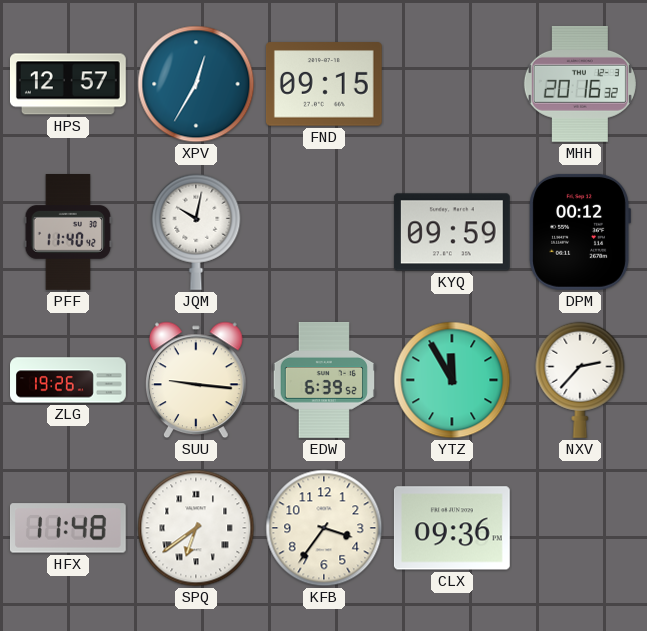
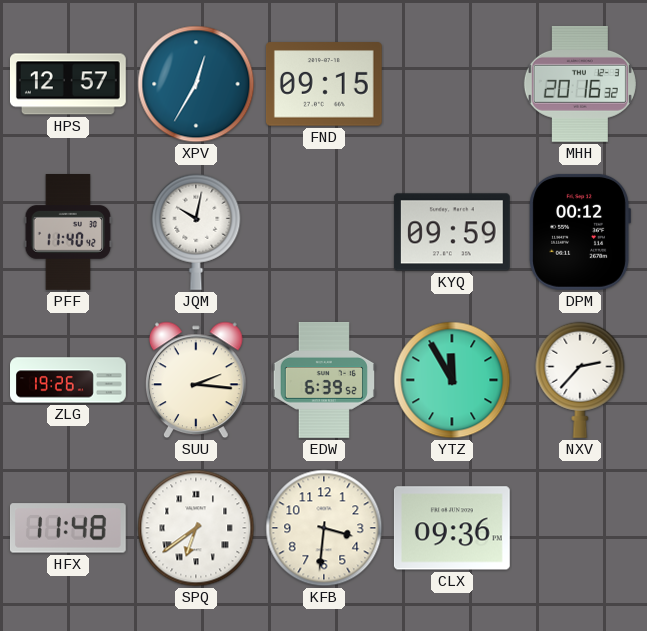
SUU: 9:16 -> 2:16
KFB: 3:36 -> 3:31
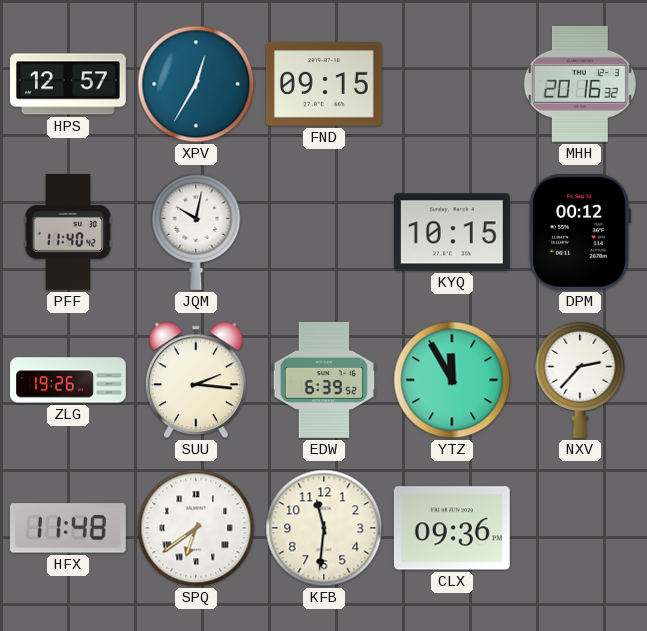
KYQ: 09:59 -> 10:15
KFB: 3:31 -> 11:31
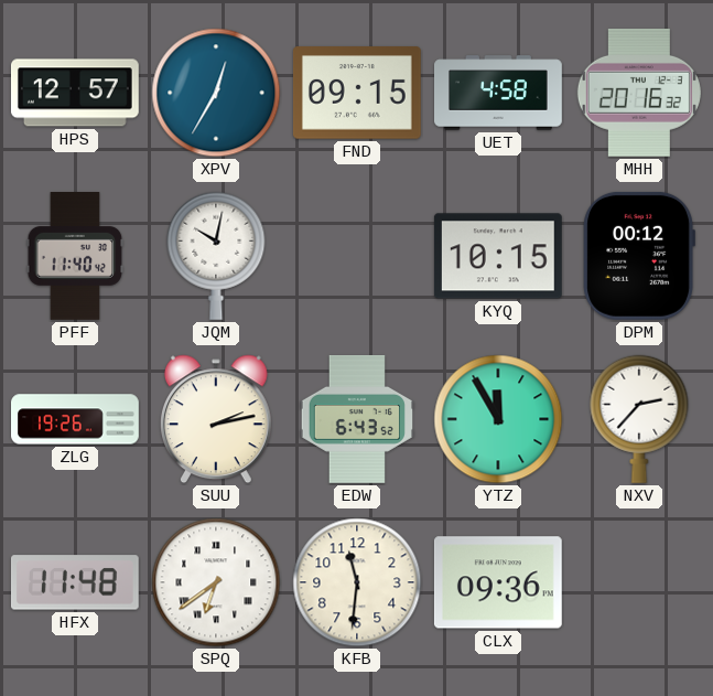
UET: none -> 4:58
SUU: 2:16 -> 2:13
EDW: 6:39 -> 6:43
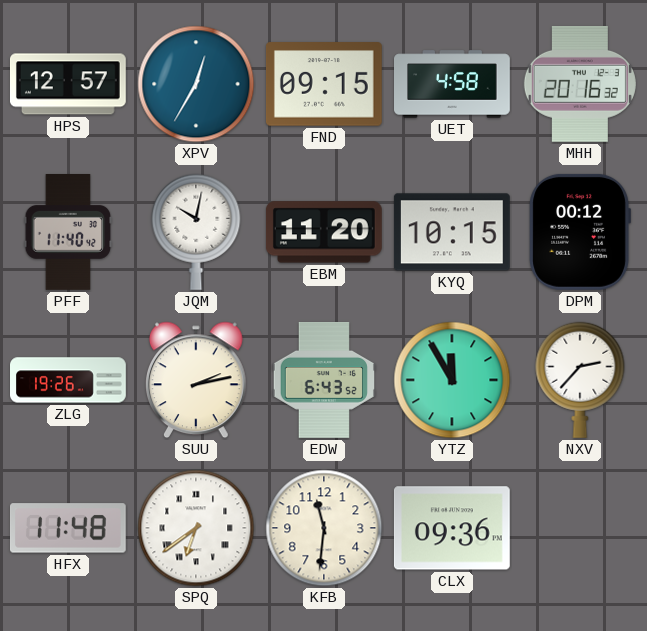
EBM: none -> 11:20
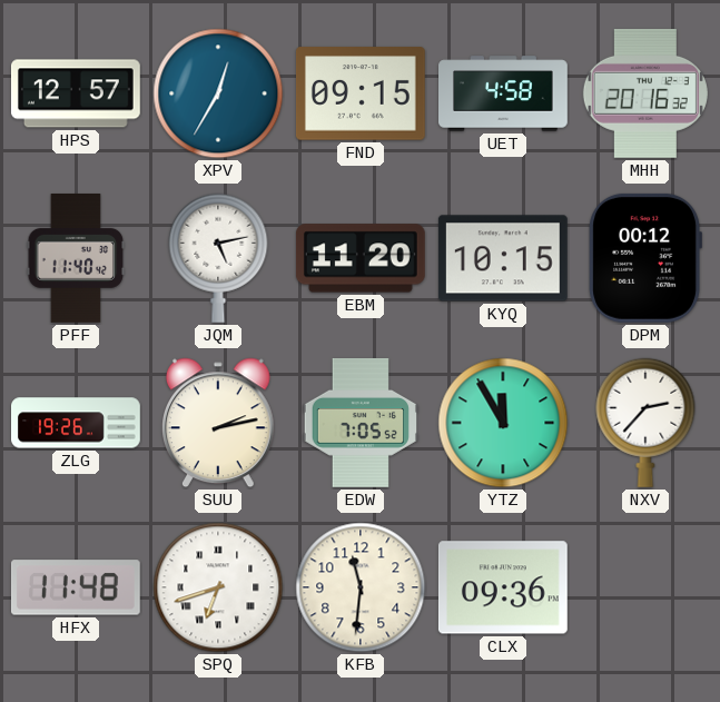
JQM: 10:02 -> 5:13
EDW: 6:43 -> 7:05
SPQ: 6:39 -> 6:42
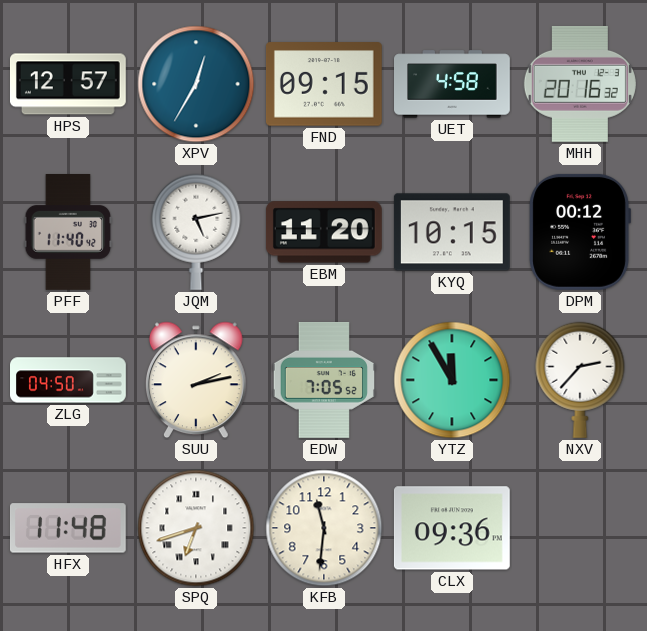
ZLG: 19:26 -> 04:50
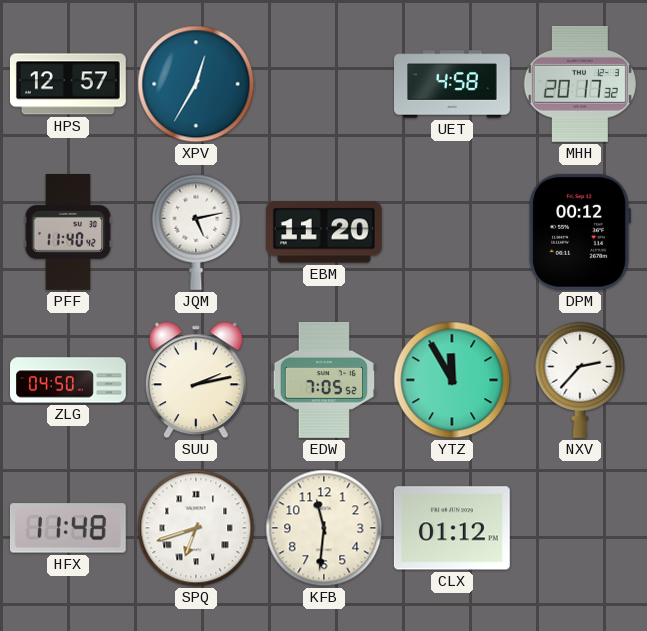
FND: 09:15 -> none
MHH: 20:16 -> 20:17
KYQ: 10:15 -> none
CLX: 09:36 -> 01:12
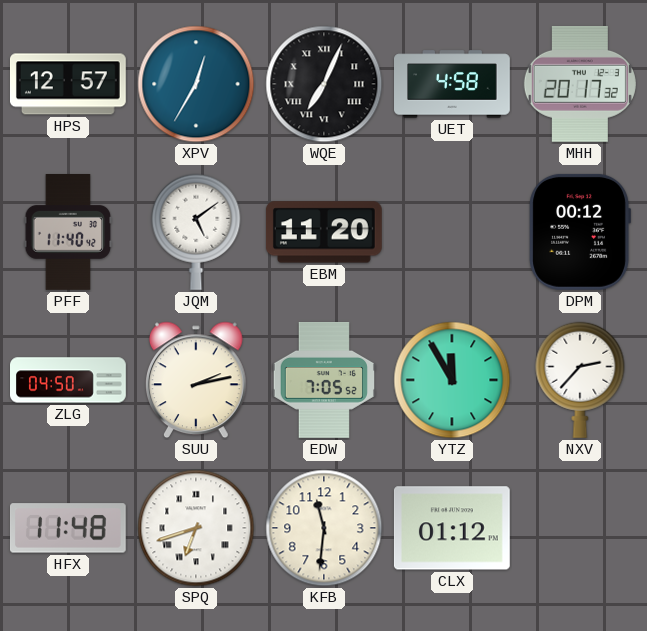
WQE: none -> 7:04
JQM: 5:13 -> 5:09
